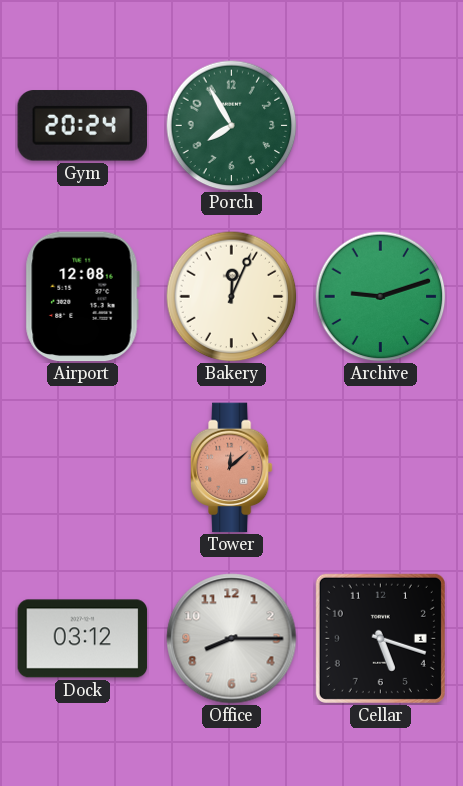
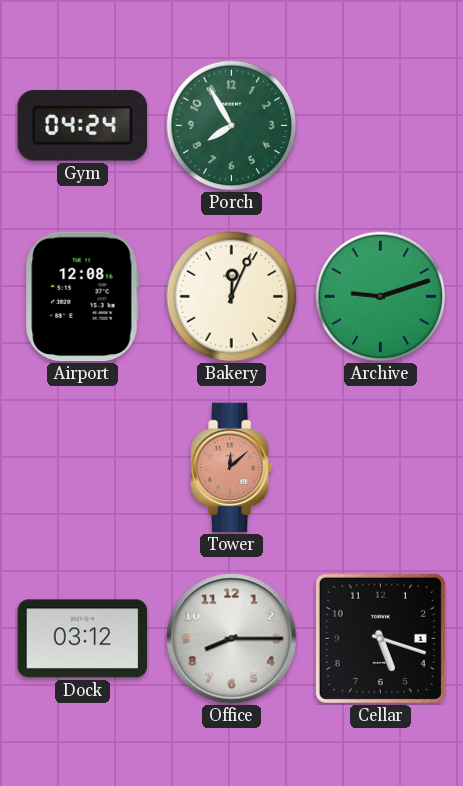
Gym: 20:24 -> 04:24
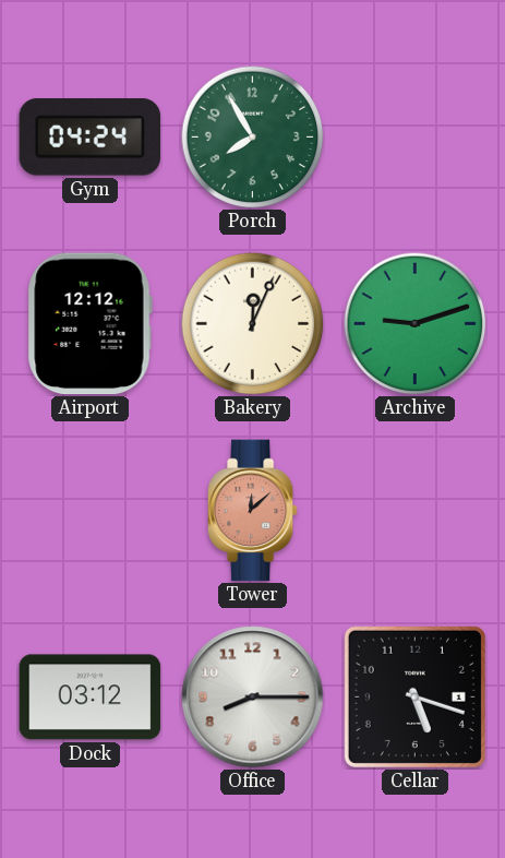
Airport: 12:08 -> 12:12
